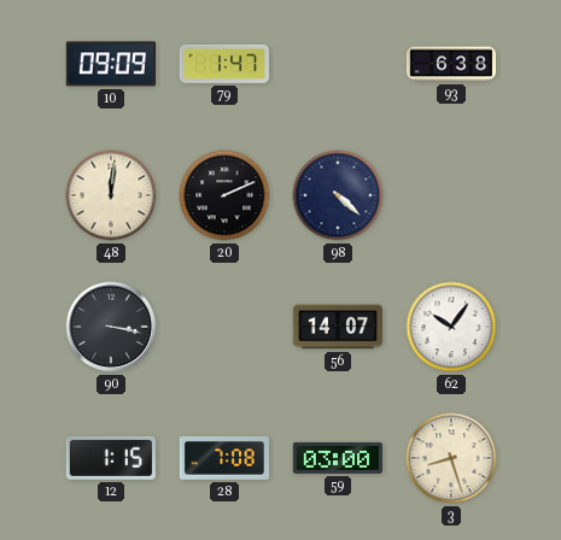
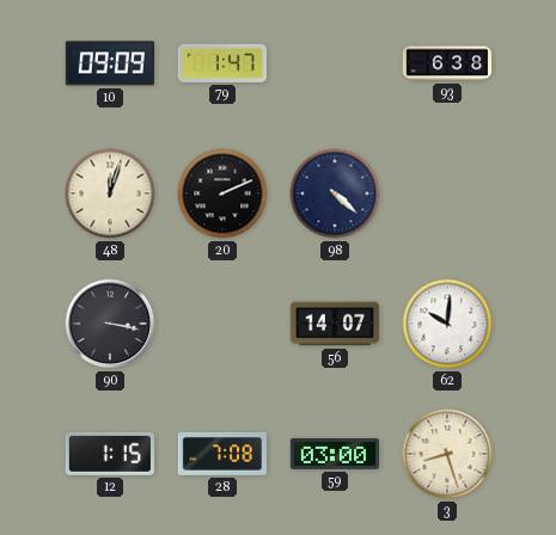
48: 12:01 -> 12:03
62: 10:06 -> 10:01
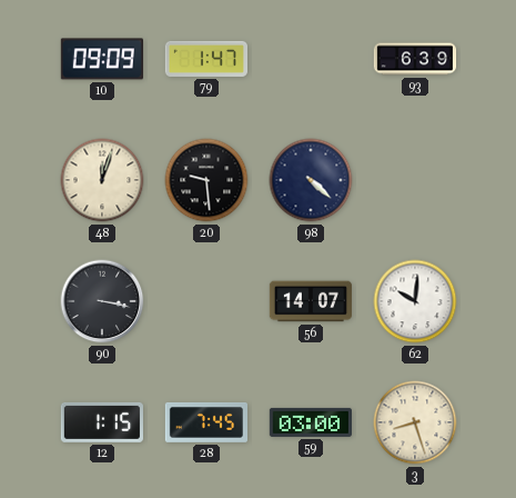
93: 6:38 -> 6:39
20: 2:11 -> 9:29
28: 7:08 -> 7:45
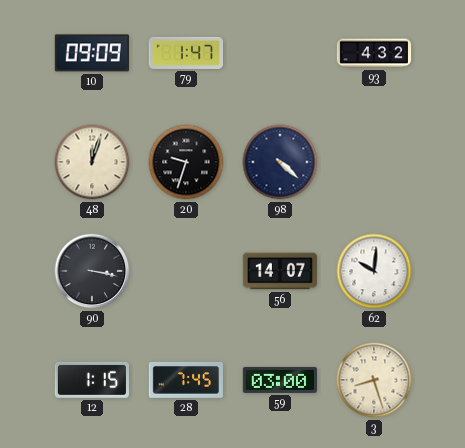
93: 6:39 -> 4:32
20: 9:29 -> 9:33
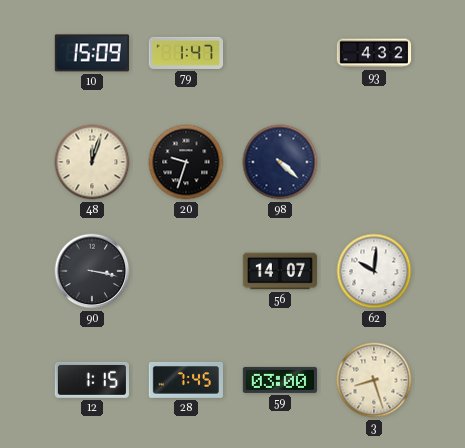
10: 09:09 -> 15:09
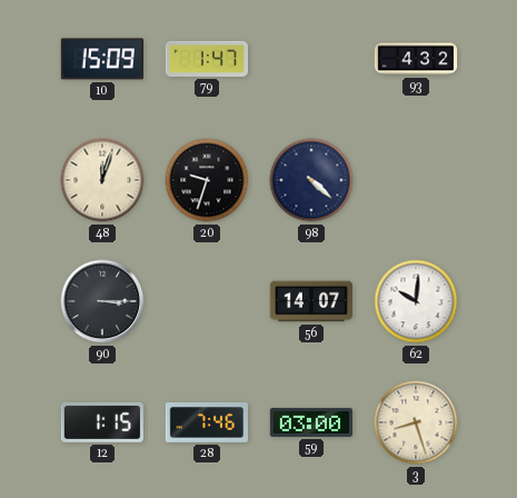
90: 3:17 -> 3:15
28: 7:45 -> 7:46
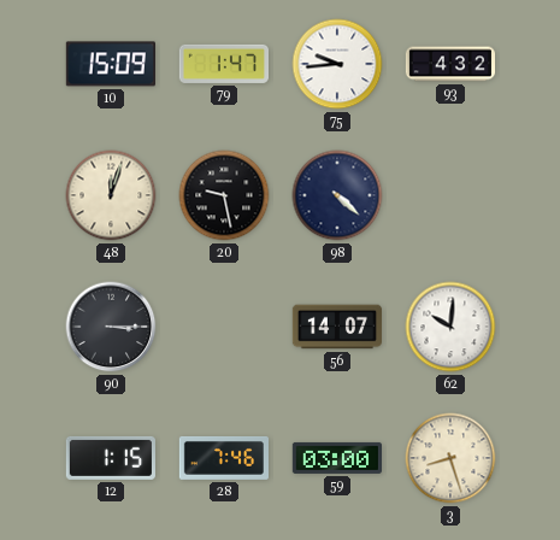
75: none -> 9:44
20: 9:33 -> 9:28
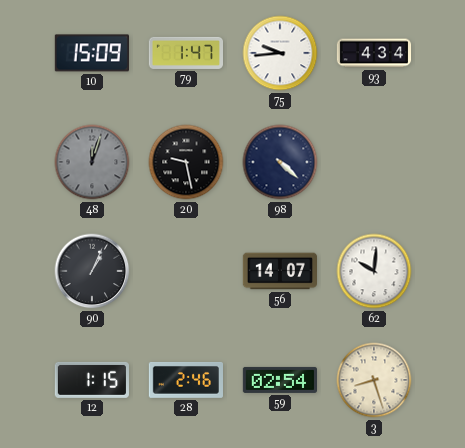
93: 4:32 -> 4:34
48 dial: cream -> grey
90: 3:15 -> 1:04
28: 7:46 -> 2:46
59: 03:00 -> 02:54
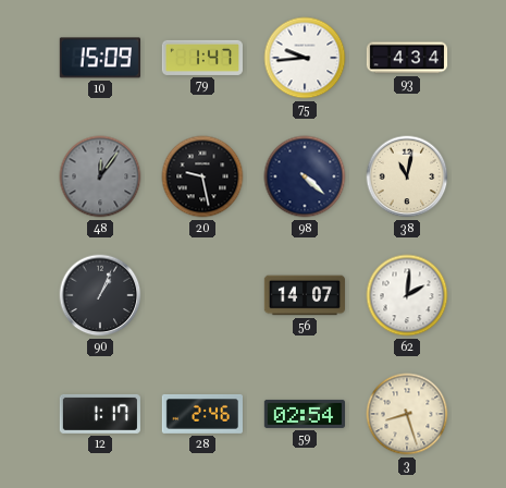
48: 12:03 -> 12:06
38: none -> 11:02
62: 10:01 -> 2:01
12: 1:15 -> 1:17
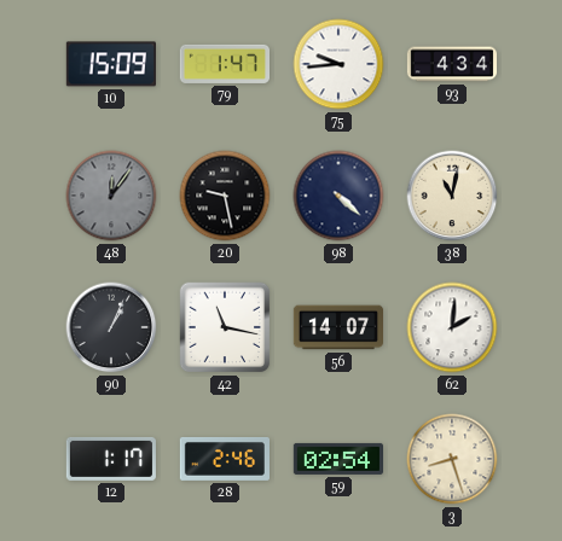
42: none -> 11:17
